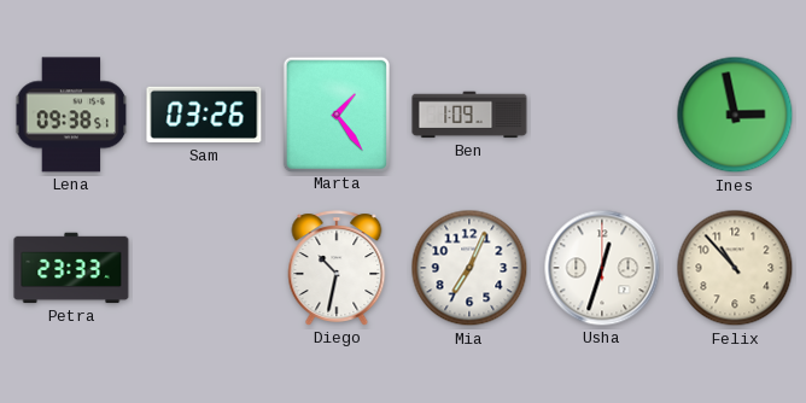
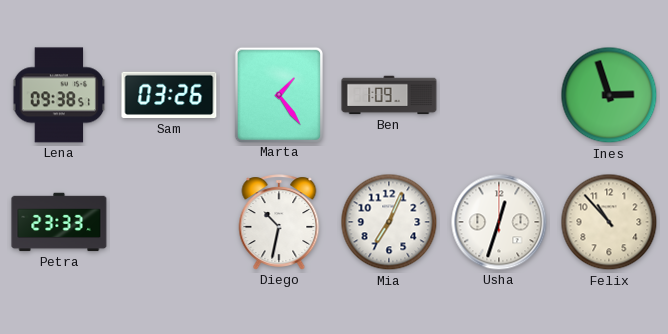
Ines: 2:58 -> 2:57
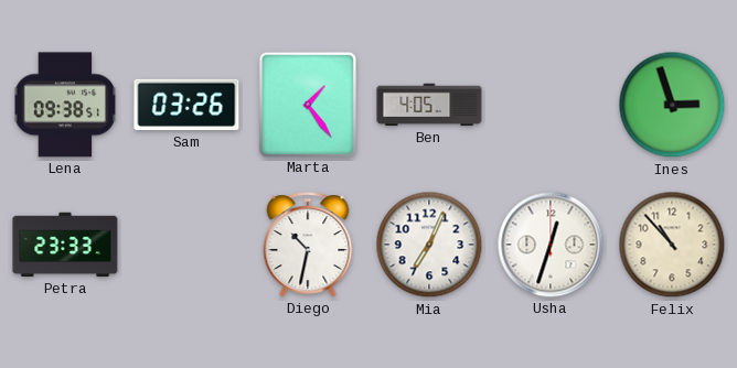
Ben: 1:09 -> 4:05
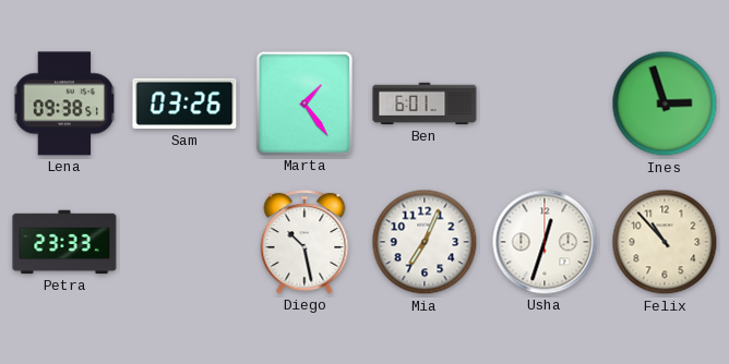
Ben: 4:05 -> 6:01
Diego: 10:32 -> 10:28
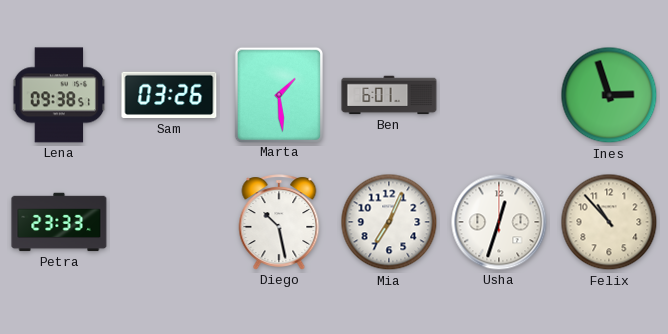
Marta: 1:24 -> 1:29
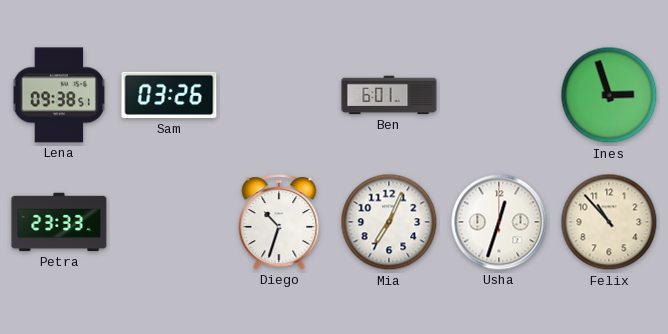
Marta: 1:29 -> none
Diego: 10:28 -> 10:33
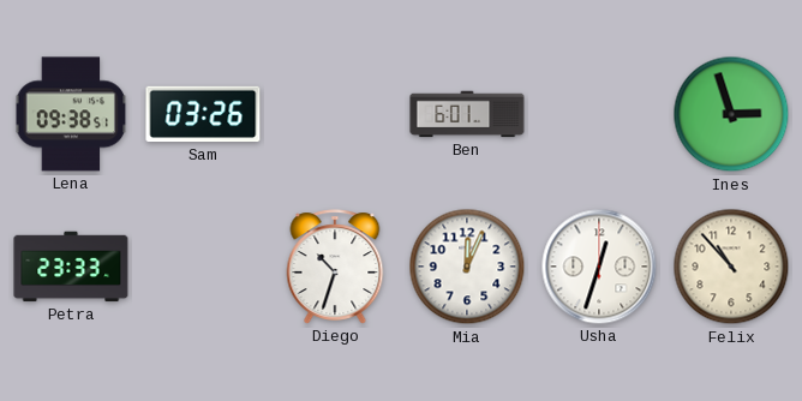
Mia: 7:04 -> 12:04
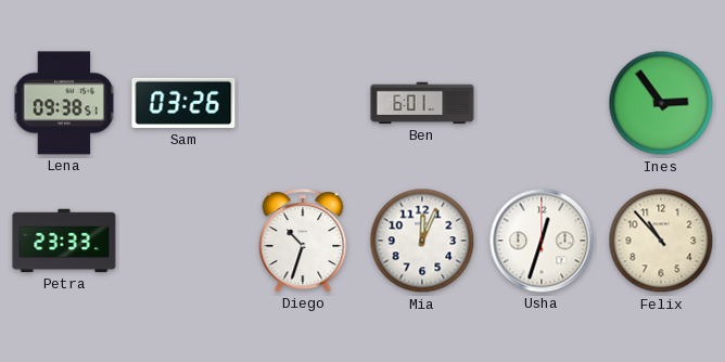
Ines: 2:57 -> 2:54
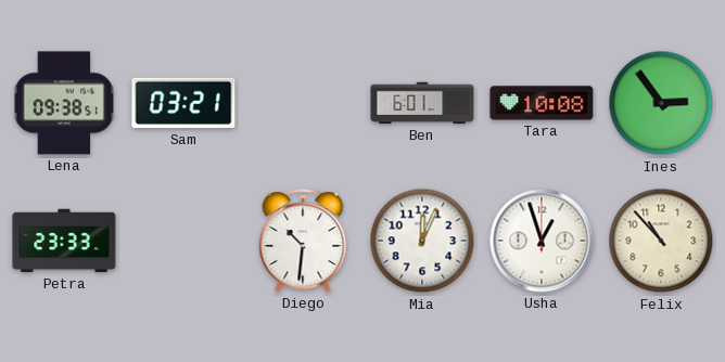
Sam: 03:26 -> 03:21
Tara: none -> 10:08
Diego: 10:33 -> 10:31
Usha: 12:33 -> 12:57
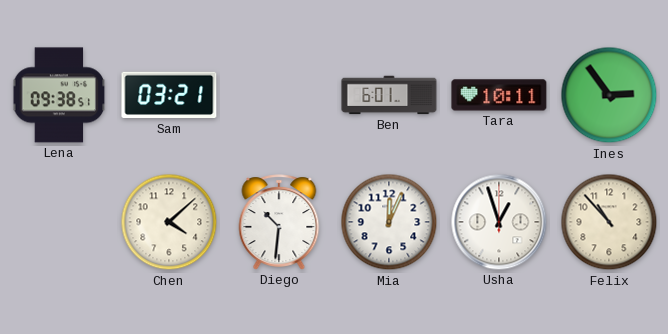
Tara: 10:08 -> 10:11
Petra: 23:33 -> none
Chen: none -> 4:08
